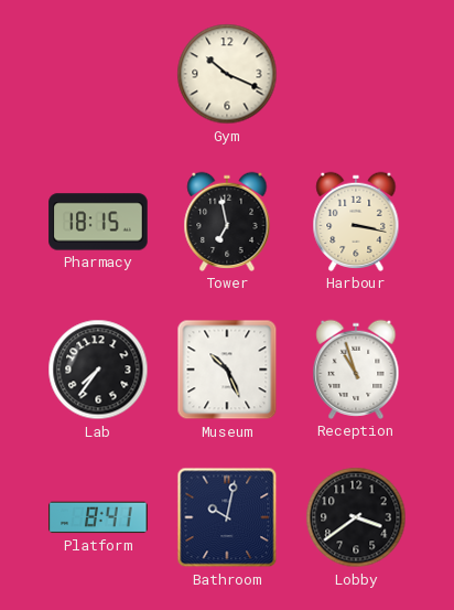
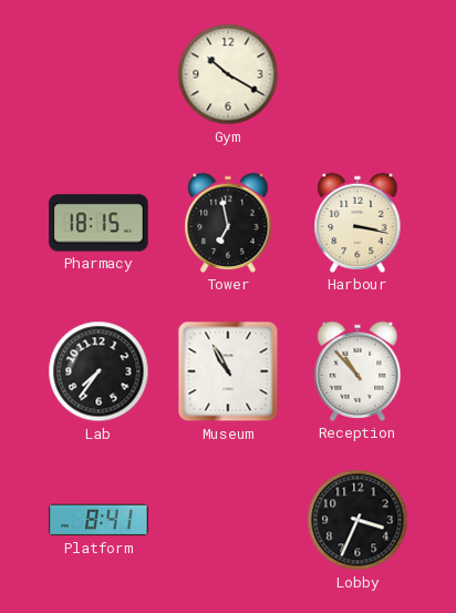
Gym: 10:19 -> 10:20
Museum: 10:26 -> 10:55
Reception: 10:57 -> 10:53
Bathroom: 10:02 -> none
Lobby: 3:39 -> 3:34
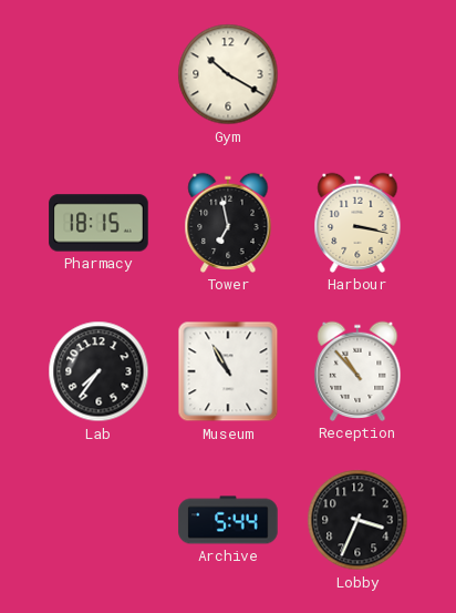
Platform: 8:41 -> none
Archive: none -> 5:44
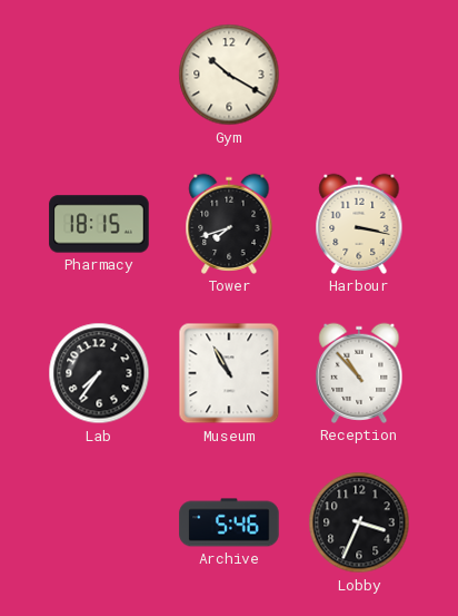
Tower: 6:58 -> 7:42
Archive: 5:44 -> 5:46
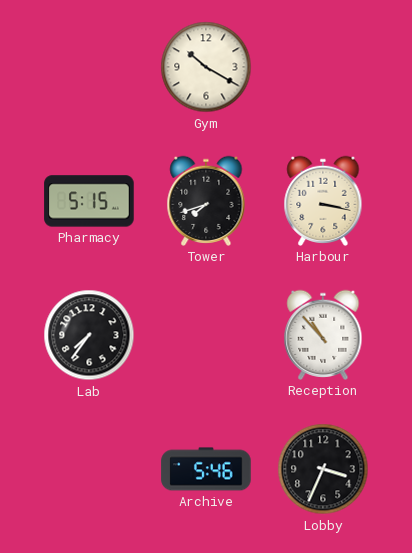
Pharmacy: 18:15 -> 5:15
Museum: 10:55 -> none
